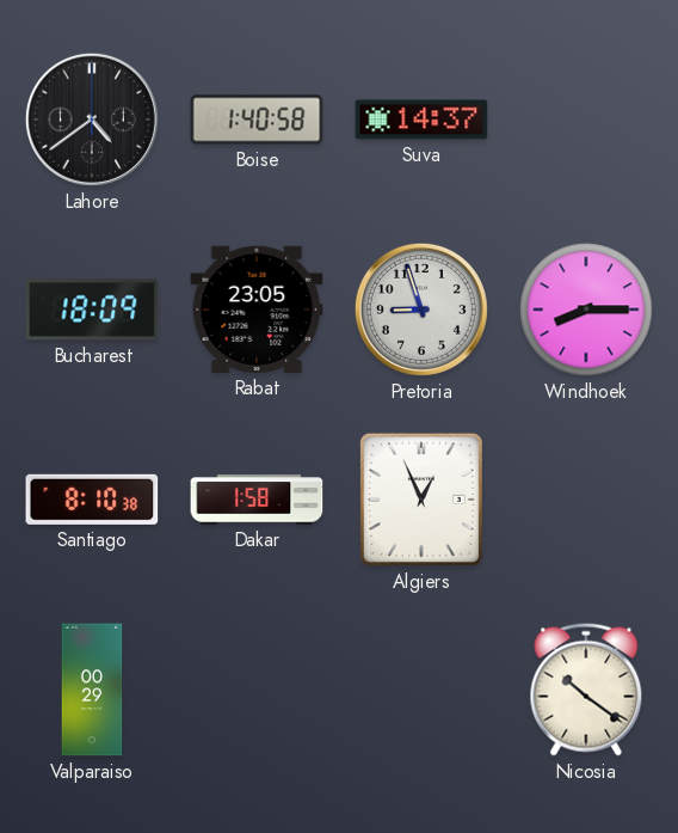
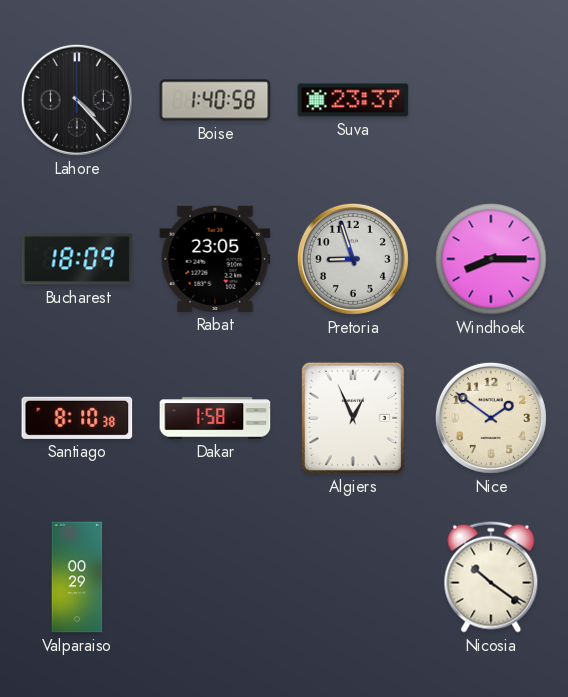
Lahore: 4:39 -> 4:23
Suva: 14:37 -> 23:37
Nice: none -> 1:51
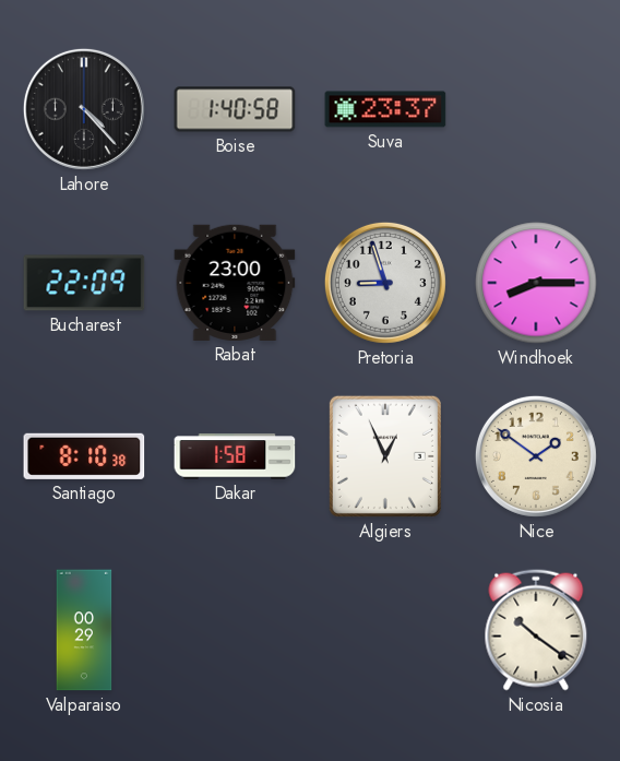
Bucharest: 18:09 -> 22:09
Rabat: 23:05 -> 23:00
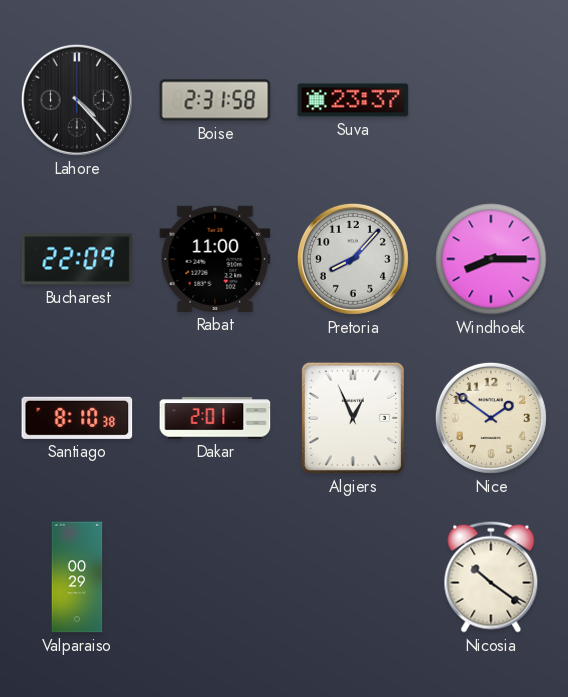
Boise: 1:40 -> 2:31
Rabat: 23:00 -> 11:00
Pretoria: 8:57 -> 8:07
Dakar: 1:58 -> 2:01
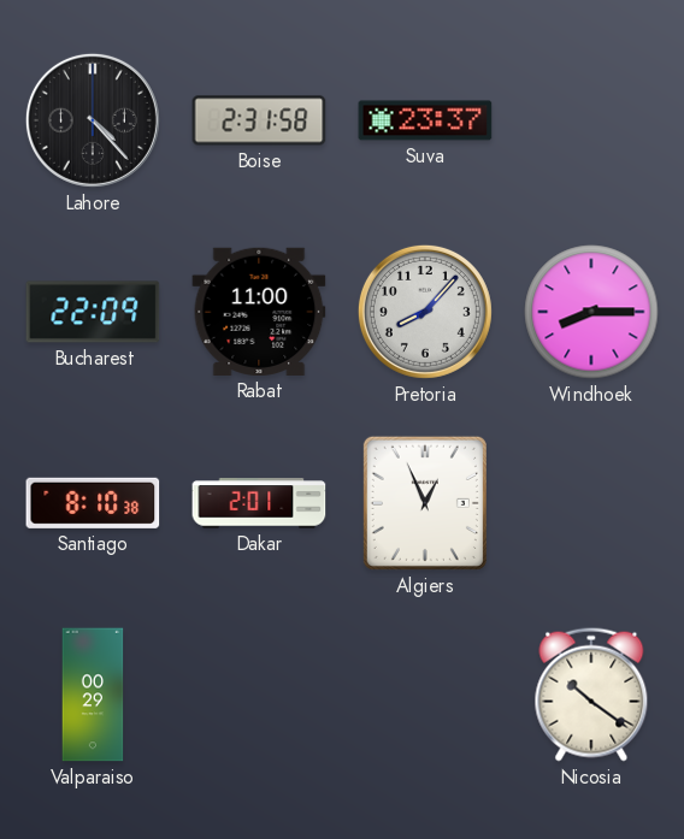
Nice: 1:51 -> none
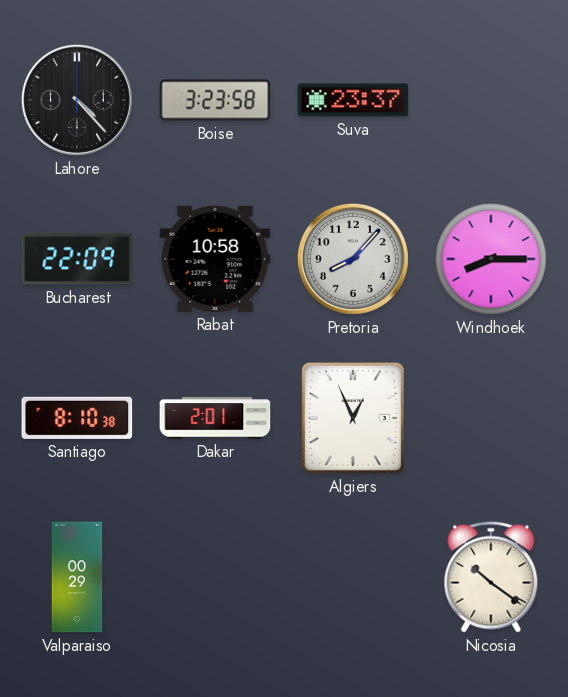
Boise: 2:31 -> 3:23
Rabat: 11:00 -> 10:58
